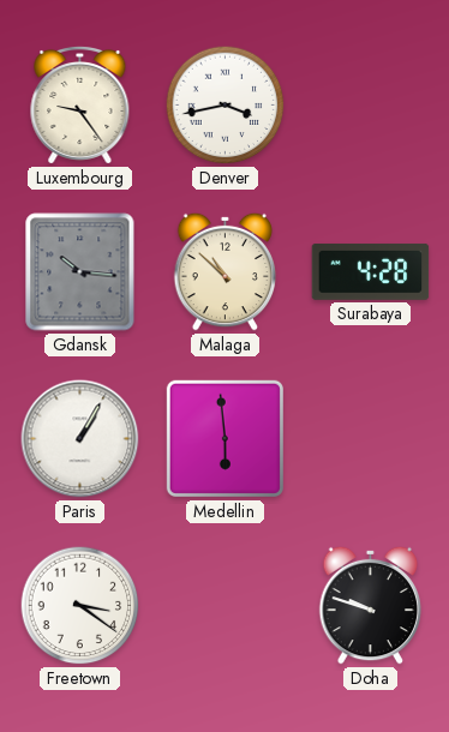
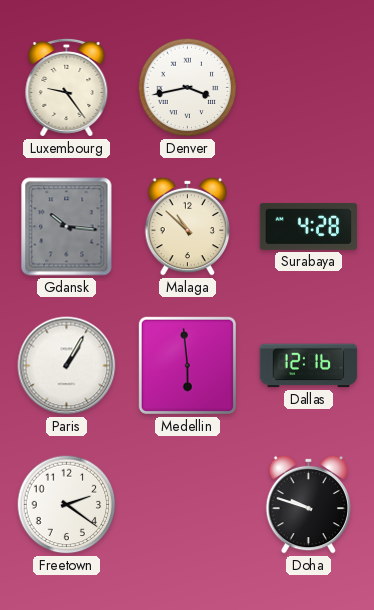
Dallas: none -> 12:16
Freetown: 3:21 -> 2:21
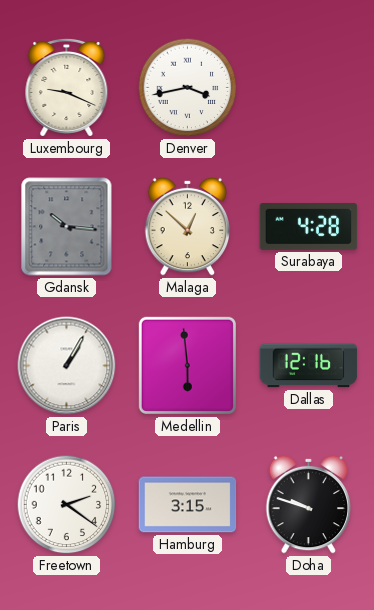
Luxembourg: 9:24 -> 9:19
Malaga: 10:52 -> 12:52
Hamburg: none -> 3:15
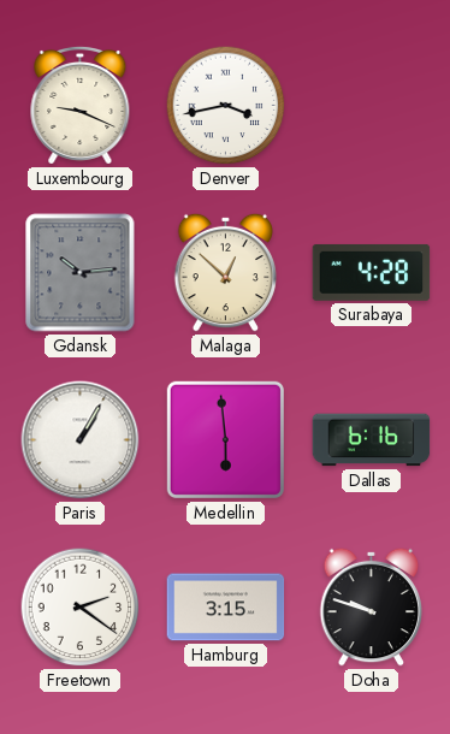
Gdansk: 10:16 -> 10:14
Dallas: 12:16 -> 6:16
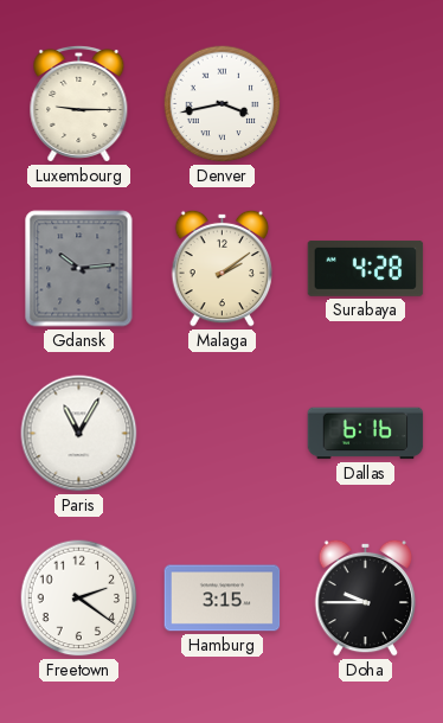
Luxembourg: 9:19 -> 9:15
Malaga: 12:52 -> 2:09
Paris: 1:05 -> 11:05
Medellin: 5:59 -> none
Doha: 9:48 -> 9:45
